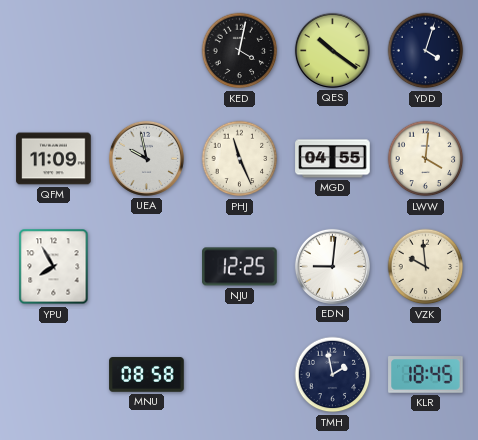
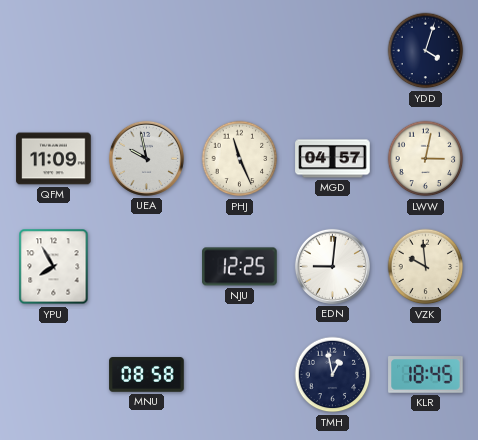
KED: 4:02 -> none
QES: 10:21 -> none
MGD: 04:55 -> 04:57
LWW: 4:01 -> 3:02
TMH: 1:58 -> 12:58
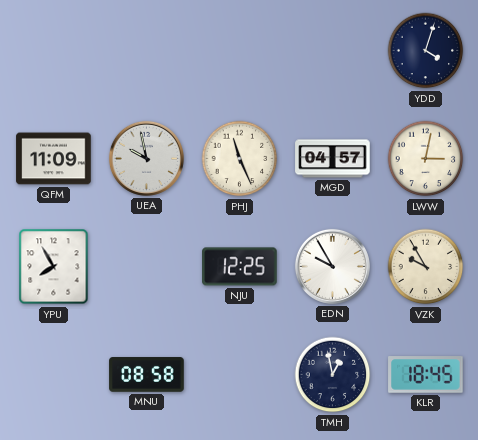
EDN: 9:01 -> 9:55
VZK: 9:59 -> 9:55
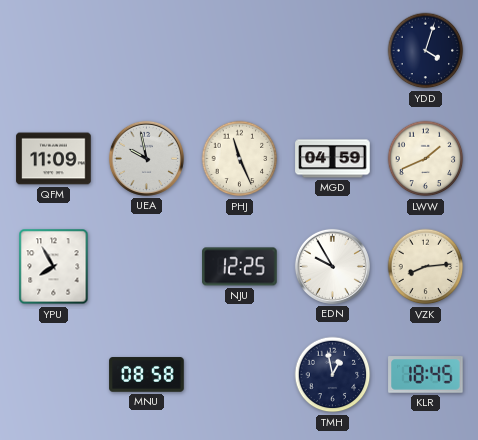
MGD: 04:57 -> 04:59
LWW: 3:02 -> 1:41
VZK: 9:55 -> 8:14
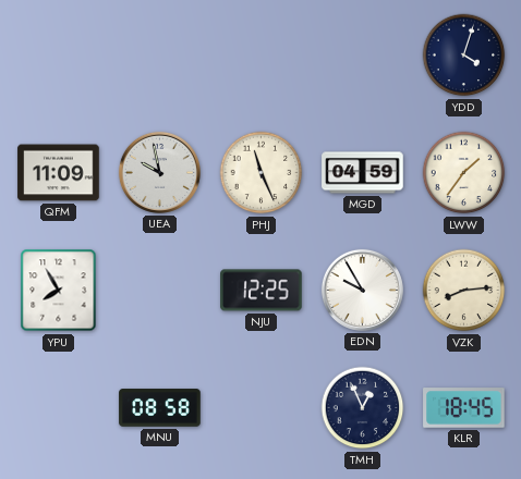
LWW: 1:41 -> 1:36
TMH: 12:58 -> 12:56
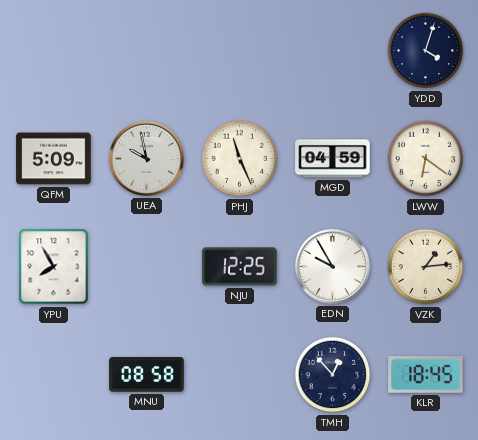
QFM: 11:09 -> 5:09
LWW: 1:36 -> 6:21
VZK: 8:14 -> 1:14
TMH: 12:56 -> 12:53
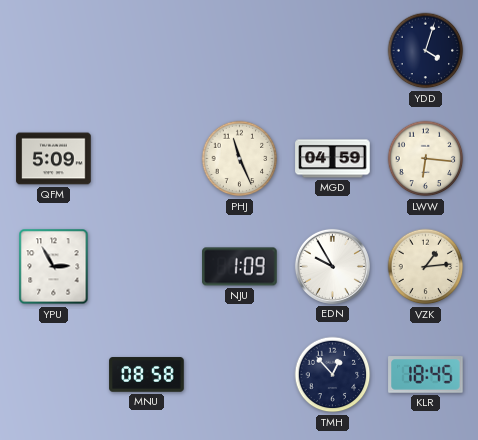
UEA: 9:58 -> none
LWW: 6:21 -> 6:16
YPU: 7:55 -> 2:55
NJU: 12:25 -> 1:09
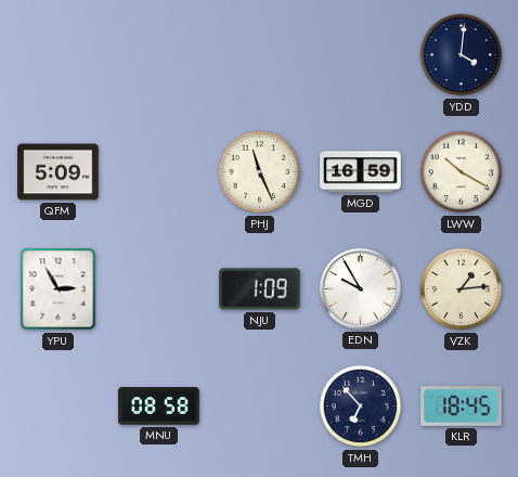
YDD: 4:03 -> 4:01
MGD: 04:59 -> 16:59
LWW: 6:16 -> 10:20
TMH: 12:53 -> 6:53
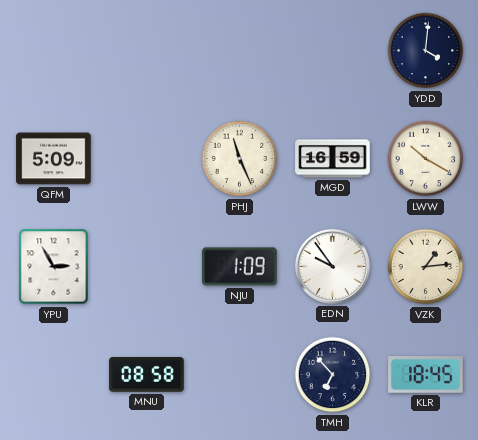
EDN: 9:55 -> 9:54
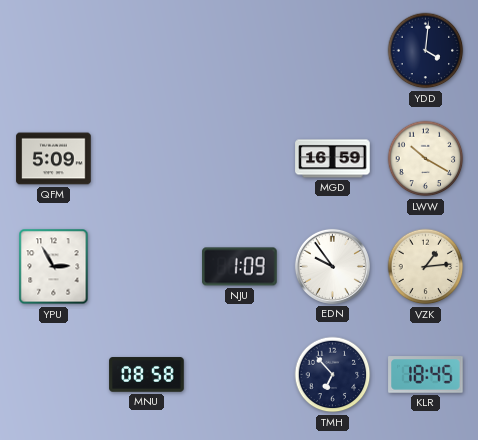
PHJ: 11:26 -> none
